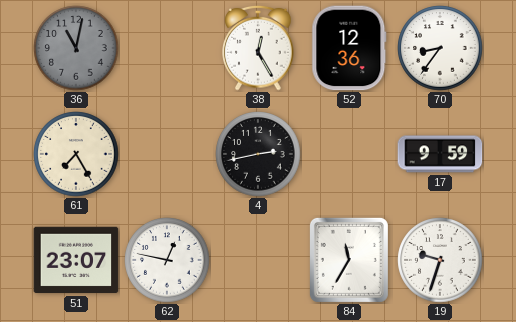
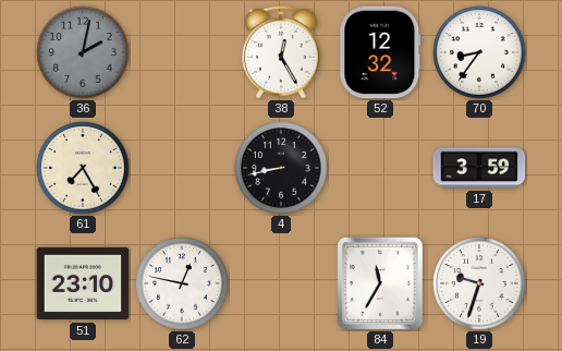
36: 11:02 -> 2:02
52: 12:36 -> 12:32
4: 2:43 -> 8:43
17: 9:59 -> 3:59
51: 23:07 -> 23:10
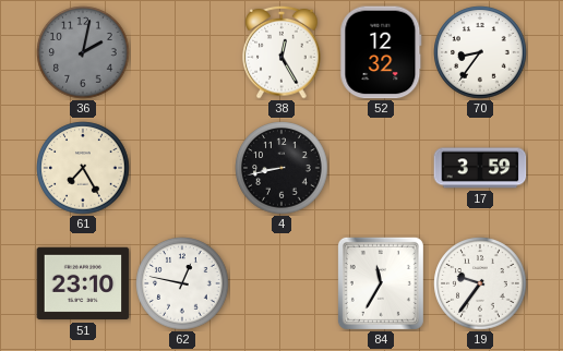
19: 9:33 -> 9:36
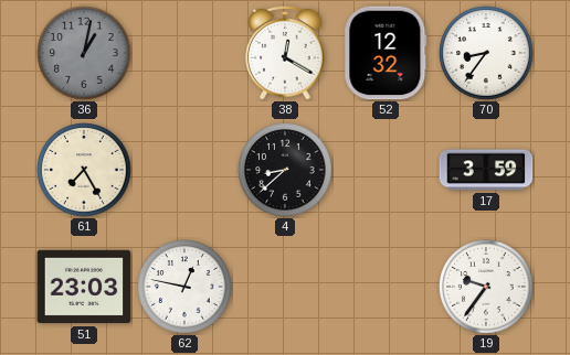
36: 2:02 -> 1:02
38: 12:25 -> 12:20
4: 8:43 -> 8:38
51: 23:10 -> 23:03
84: 11:35 -> none
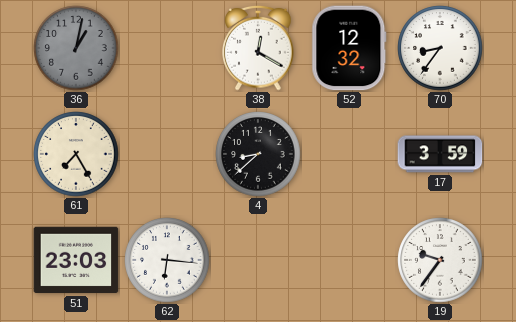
62: 12:47 -> 6:16
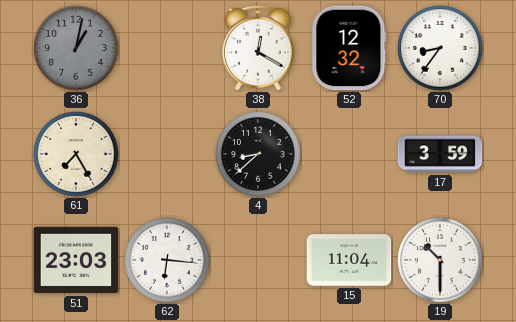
15: none -> 11:04
19: 9:36 -> 10:30
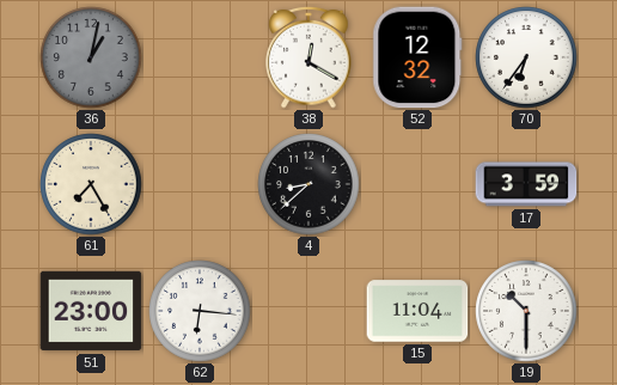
70: 8:36 -> 6:36
51: 23:03 -> 23:00
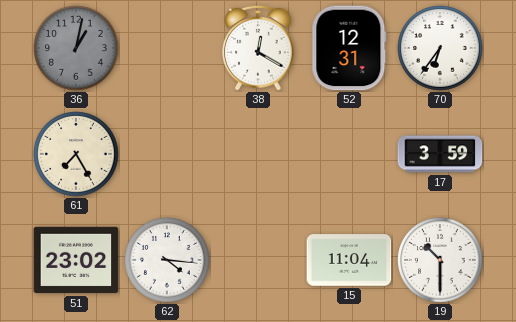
52: 12:32 -> 12:31
4: 8:38 -> none
51: 23:00 -> 23:02
62: 6:16 -> 4:16
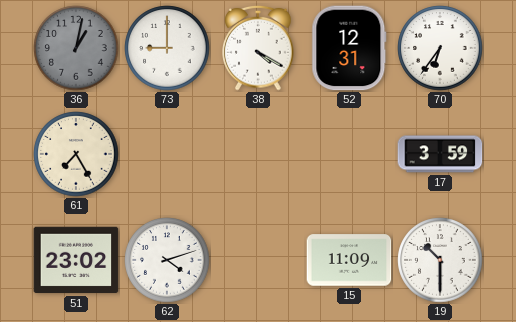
73: none -> 9:00
38: 12:20 -> 4:20
62: 4:16 -> 4:12
15: 11:04 -> 11:09
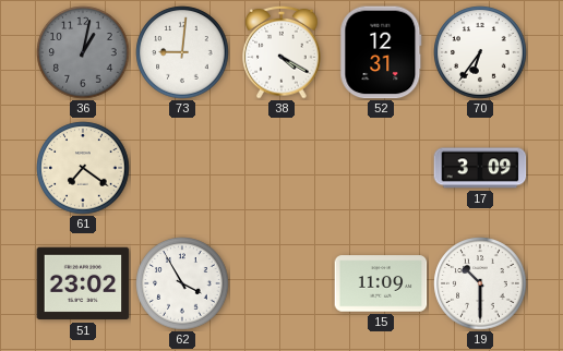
73: 9:00 -> 9:01
61: 7:25 -> 7:21
17: 3:59 -> 3:09
62: 4:12 -> 3:55
